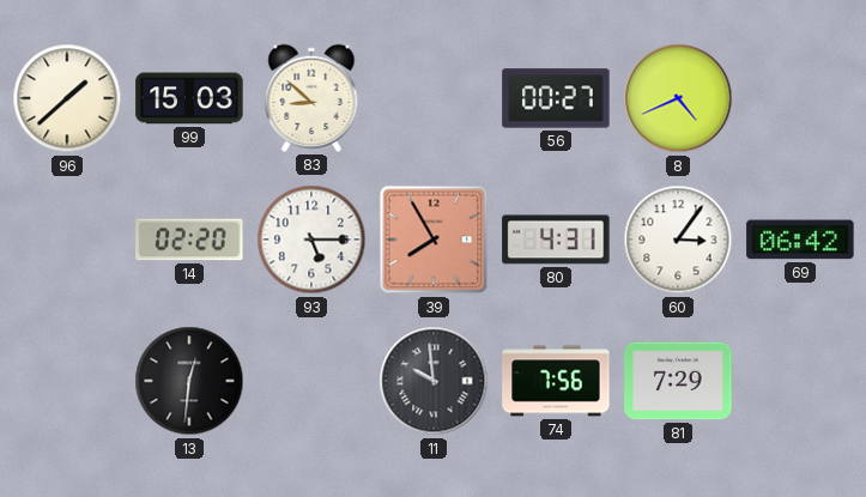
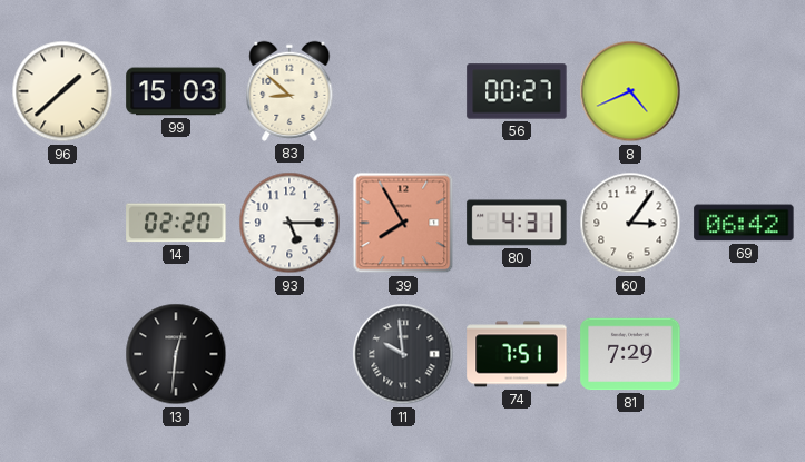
74: 7:56 -> 7:51
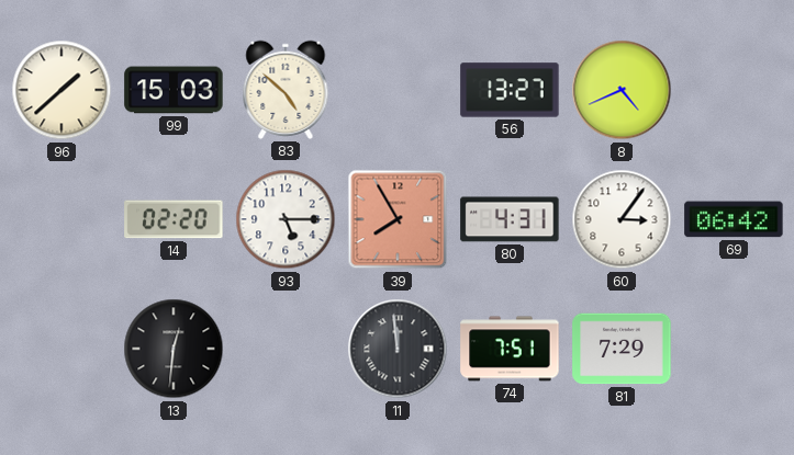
83: 8:52 -> 4:52
56: 00:27 -> 13:27
11: 9:59 -> 11:59
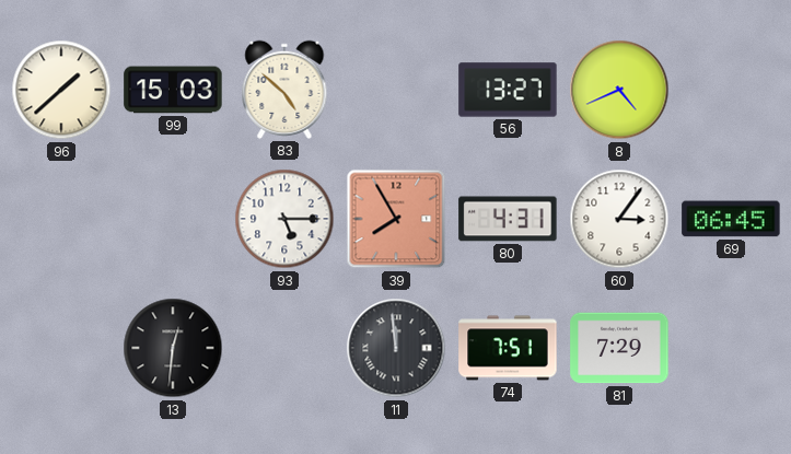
14: 02:20 -> none
69: 06:42 -> 06:45
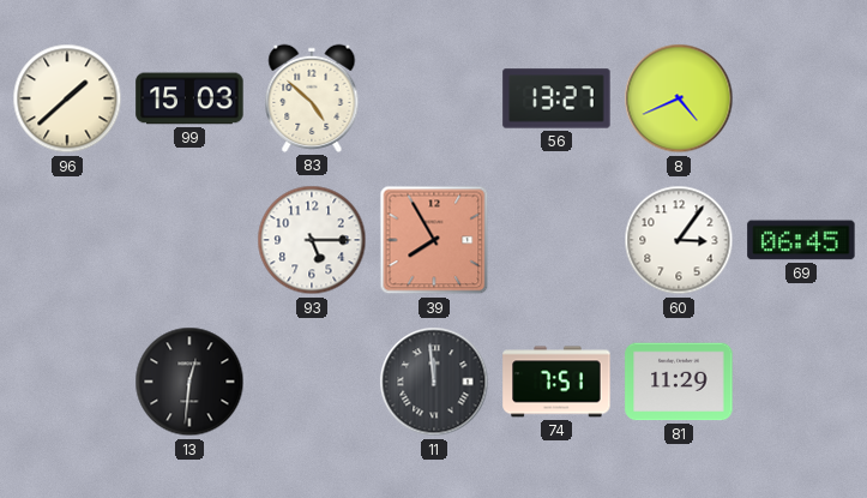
80: 4:31 -> none
81: 7:29 -> 11:29
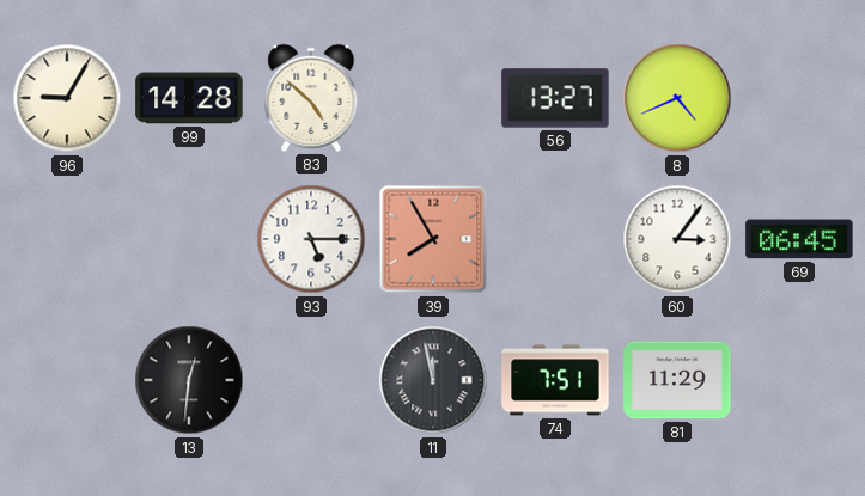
96: 1:38 -> 9:05
99: 15:03 -> 14:28
11: 11:59 -> 11:58
